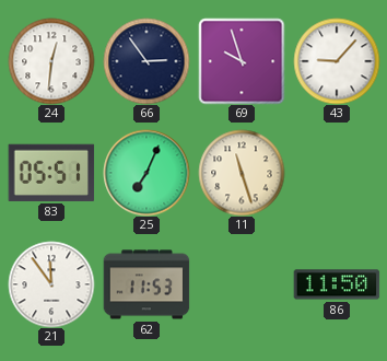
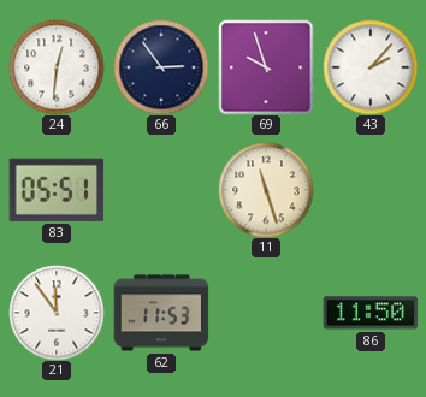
43: 9:07 -> 2:07
25: 7:04 -> none
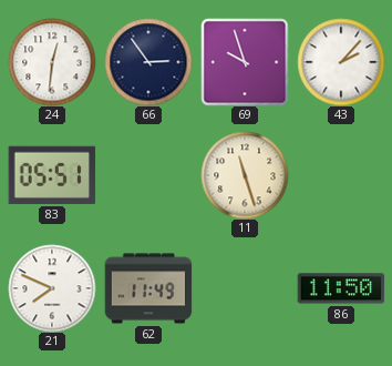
21: 11:54 -> 7:49
62: 11:53 -> 11:49
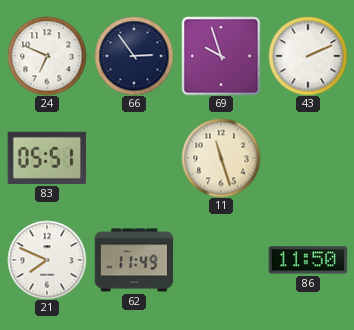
24: 12:31 -> 6:49
43: 2:07 -> 2:11
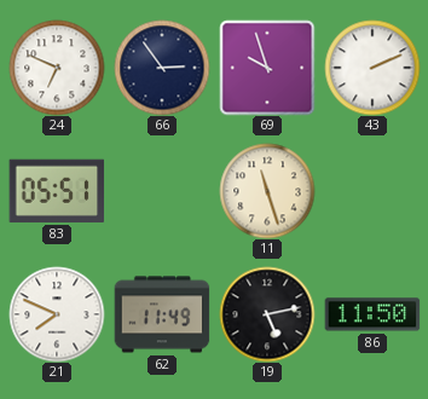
19: none -> 5:13
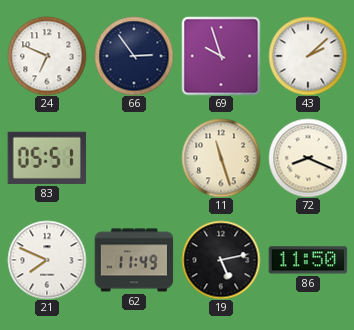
43: 2:11 -> 2:08
72: none -> 8:19
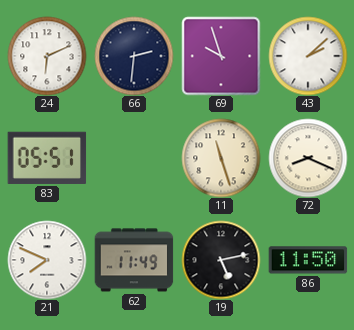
24: 6:49 -> 6:11
66: 2:54 -> 2:31
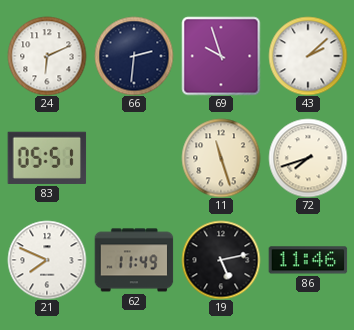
72: 8:19 -> 7:42
86: 11:50 -> 11:46
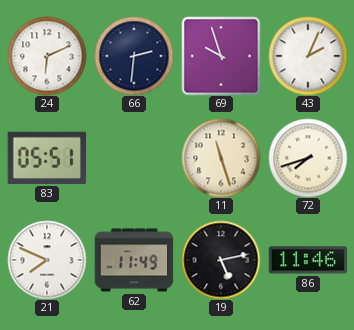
43: 2:08 -> 2:04
